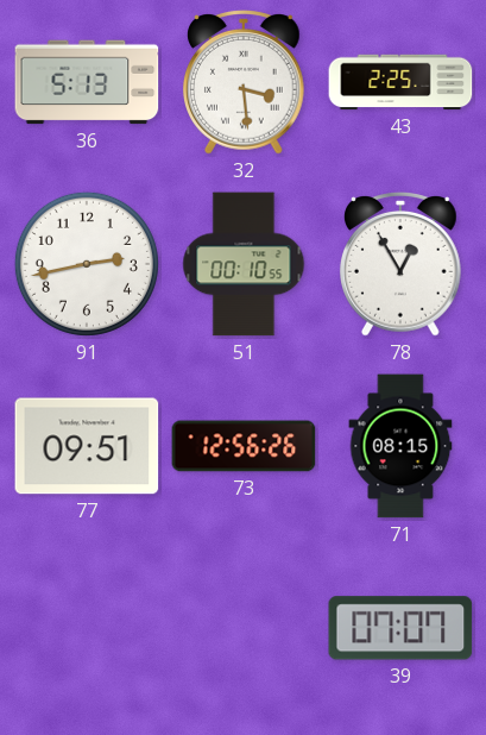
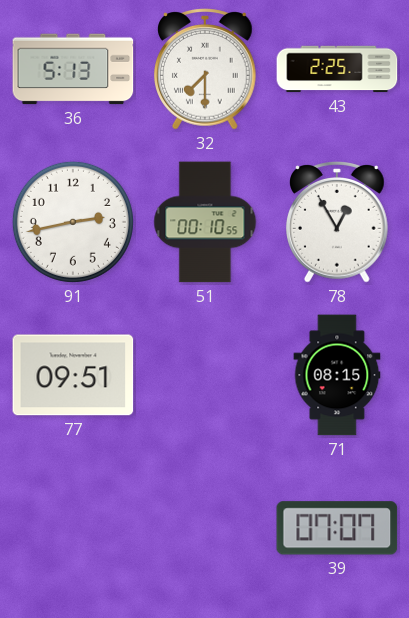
32: 3:29 -> 7:30
73: 12:56 -> none
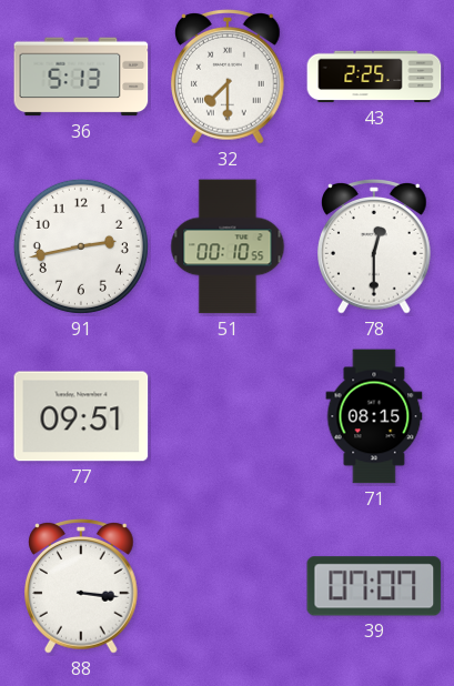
78: 12:55 -> 12:30
88: none -> 3:16
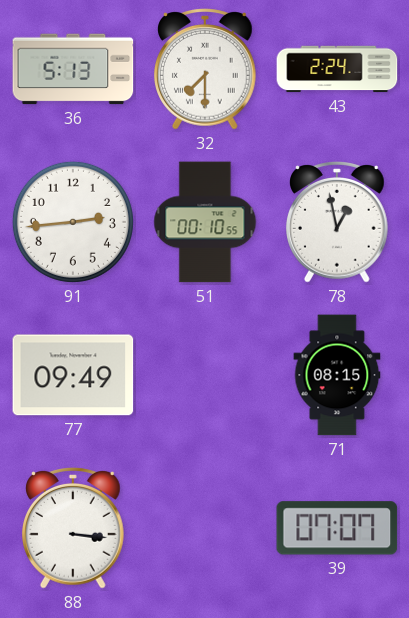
43: 2:25 -> 2:24
91: 2:43 -> 2:44
78: 12:30 -> 12:58
77: 09:51 -> 09:49
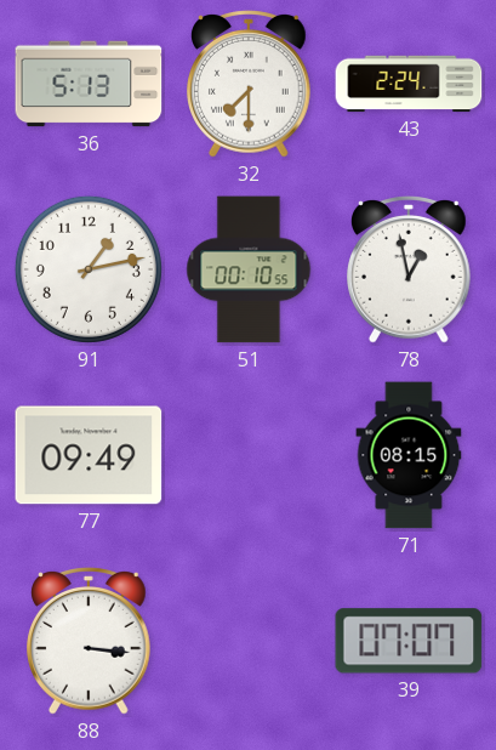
91: 2:44 -> 1:13
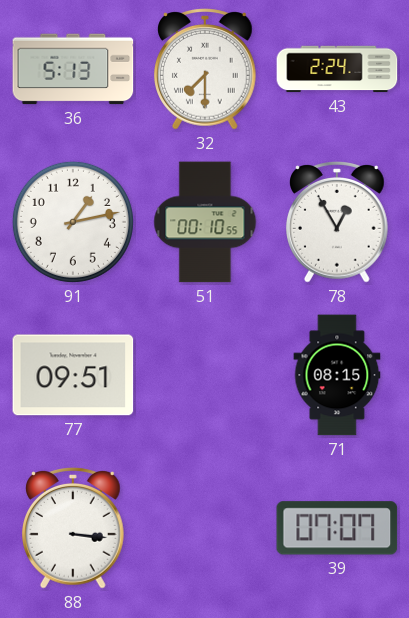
78: 12:58 -> 12:55
77: 09:49 -> 09:51
